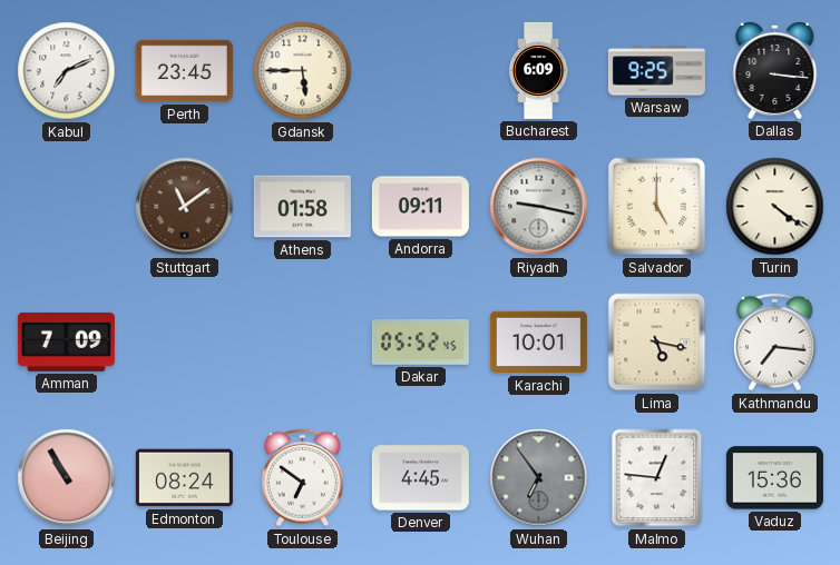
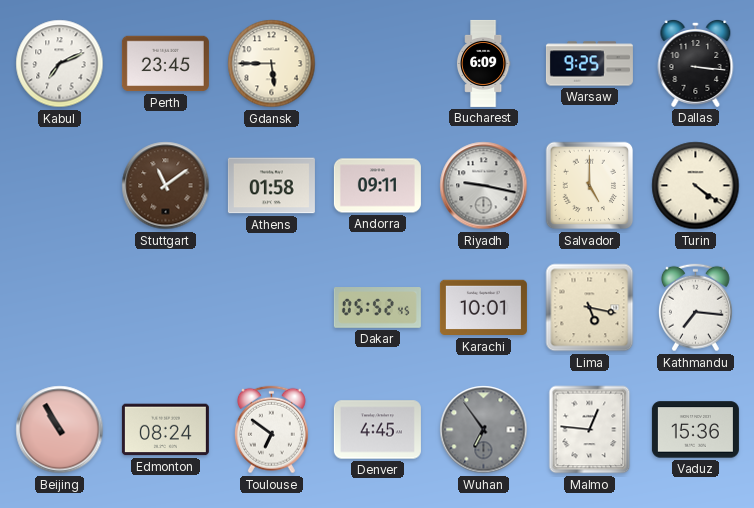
Amman: 7:09 -> none
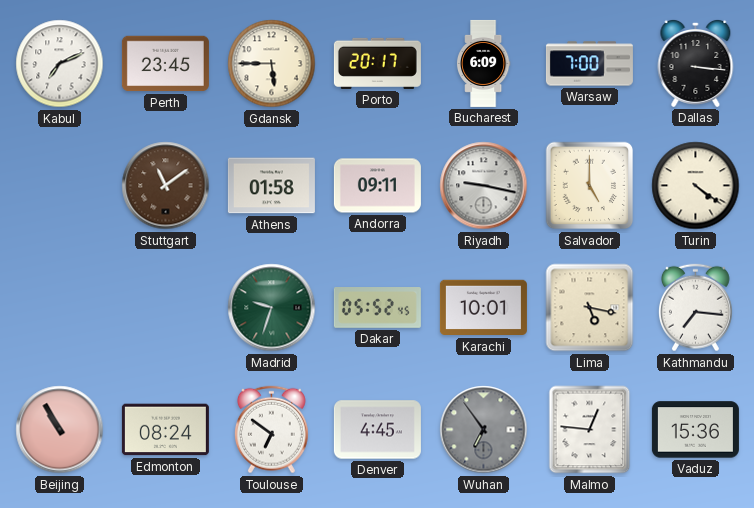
Porto: none -> 20:17
Warsaw: 9:25 -> 7:00
Madrid: none -> 9:33
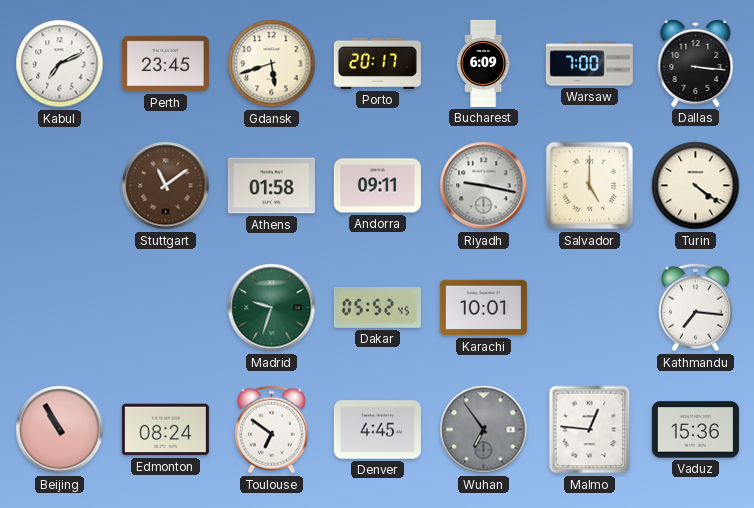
Gdansk: 5:45 -> 5:42
Lima: 5:17 -> none
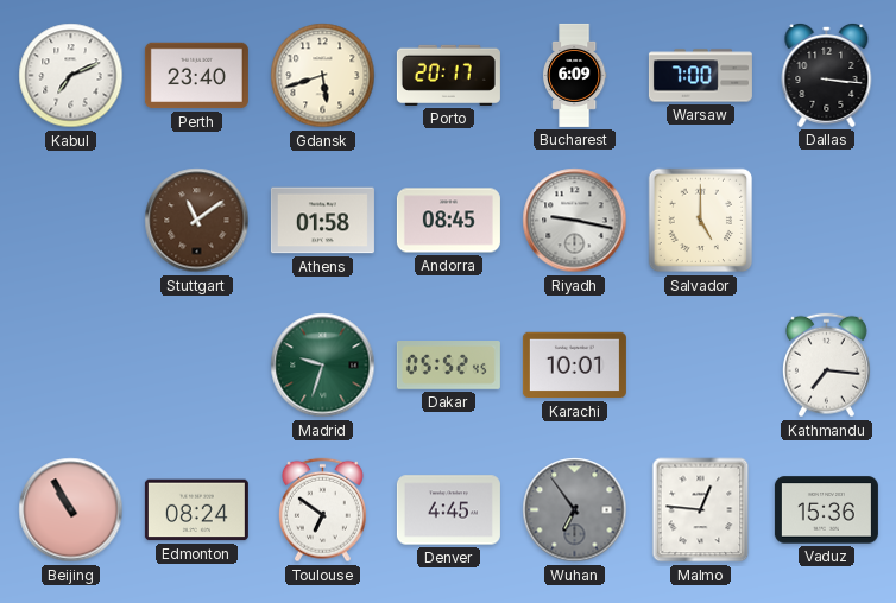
Perth: 23:45 -> 23:40
Andorra: 09:11 -> 08:45
Turin: 4:21 -> none
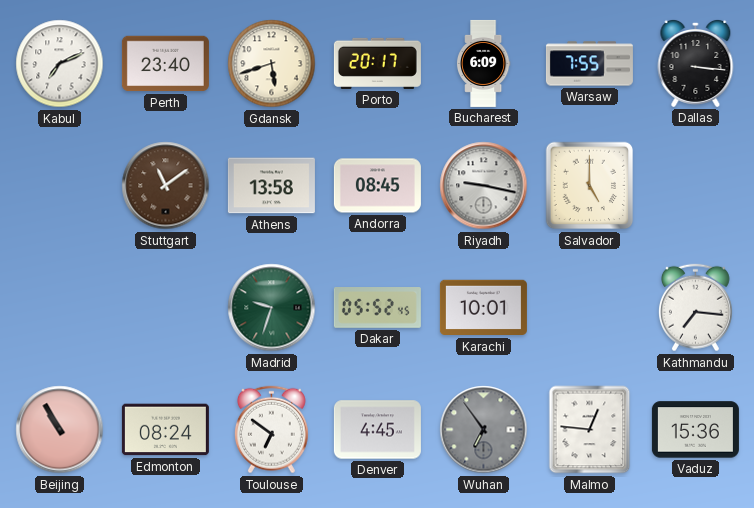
Warsaw: 7:00 -> 7:55
Athens: 01:58 -> 13:58
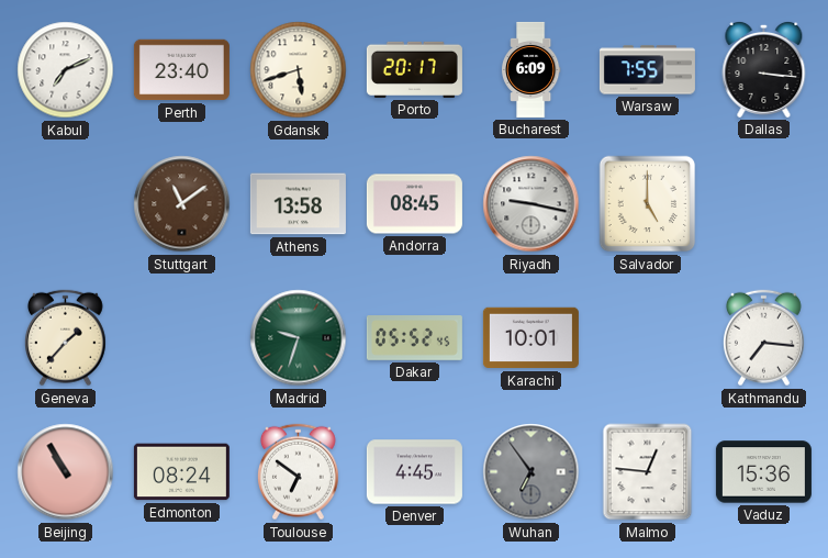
Geneva: none -> 1:37
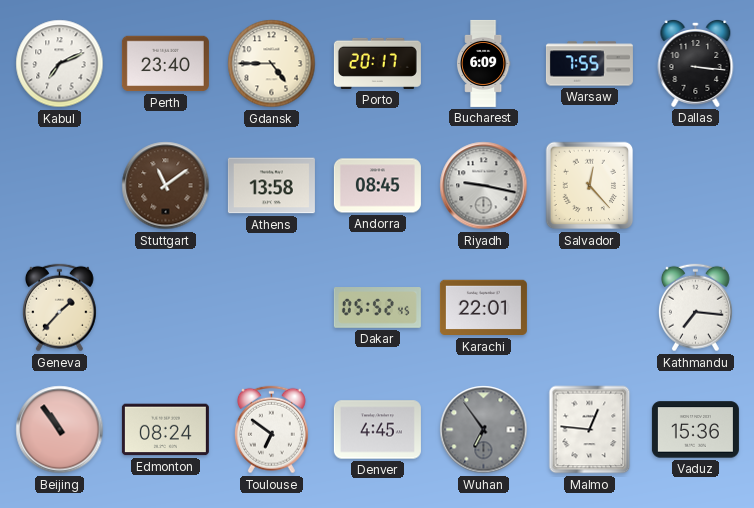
Gdansk: 5:42 -> 4:45
Salvador: 5:00 -> 12:23
Madrid: 9:33 -> none
Karachi: 10:01 -> 22:01
Beijing: 10:55 -> 10:54
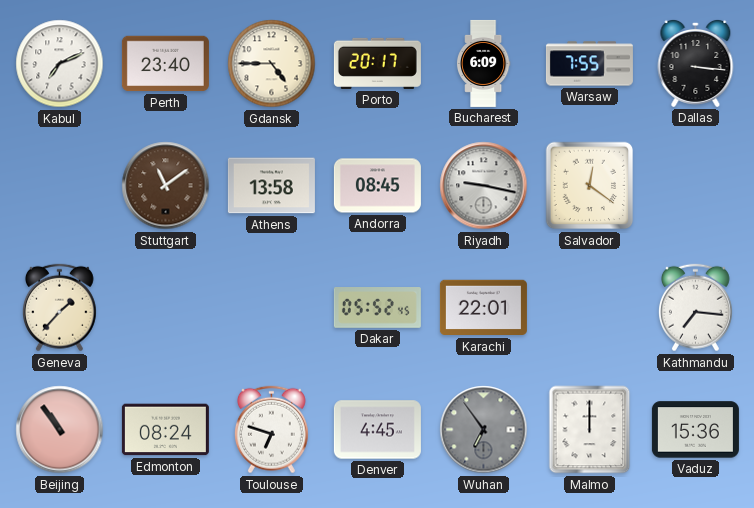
Salvador: 12:23 -> 12:21
Toulouse: 6:51 -> 6:48
Malmo: 12:46 -> 12:00
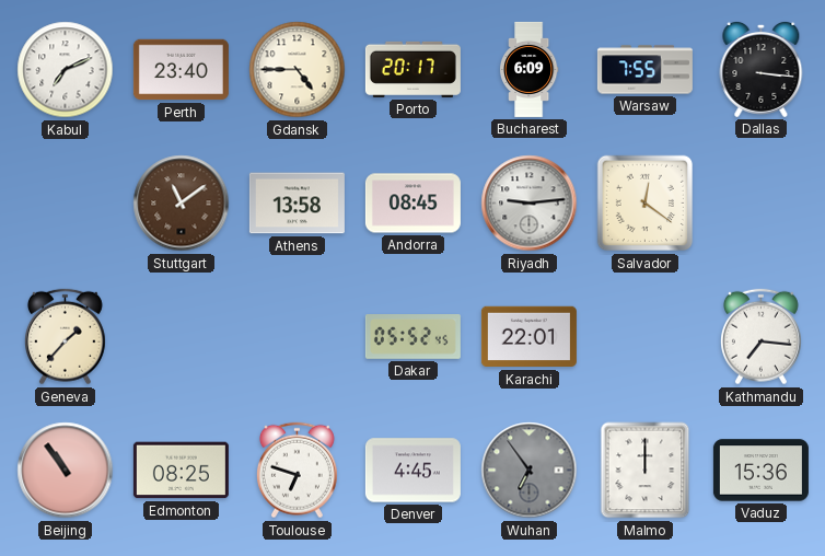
Riyadh: 9:17 -> 9:14
Edmonton: 08:24 -> 08:25
